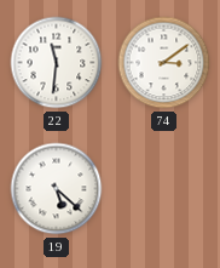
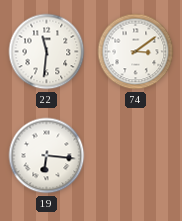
19: 5:22 -> 6:16
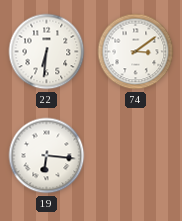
22: 11:31 -> 6:31
